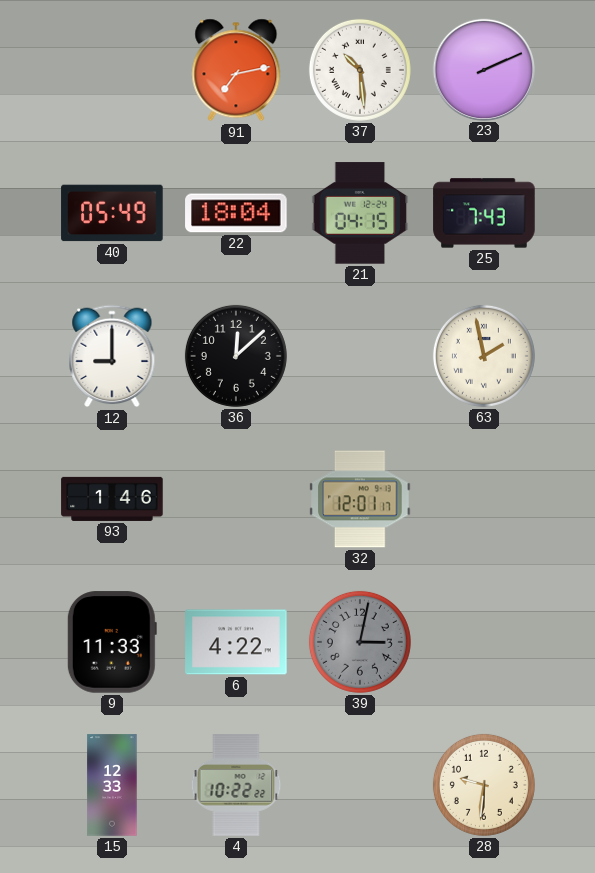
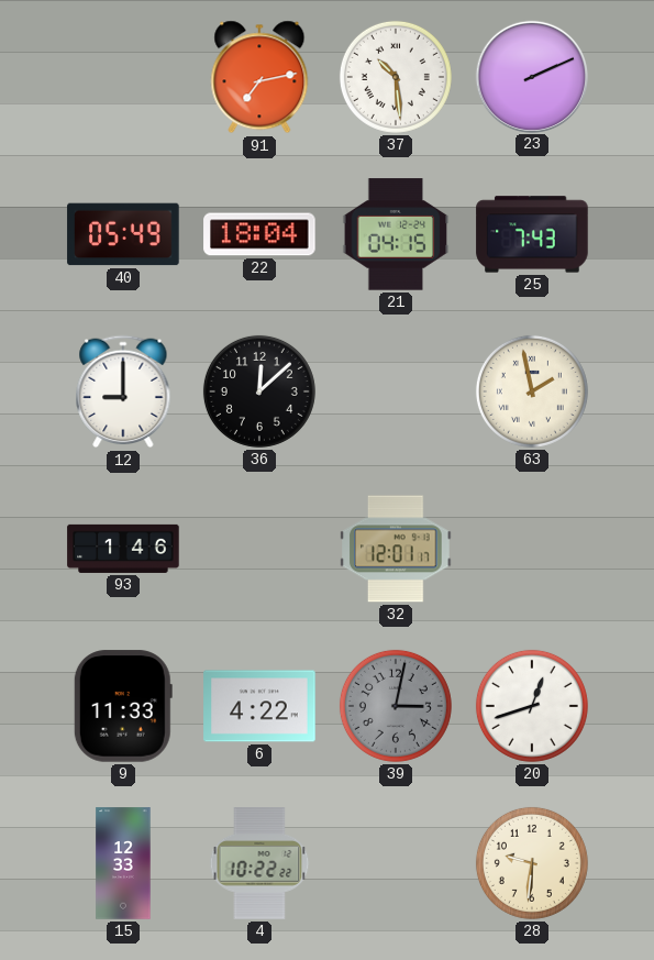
20: none -> 12:42
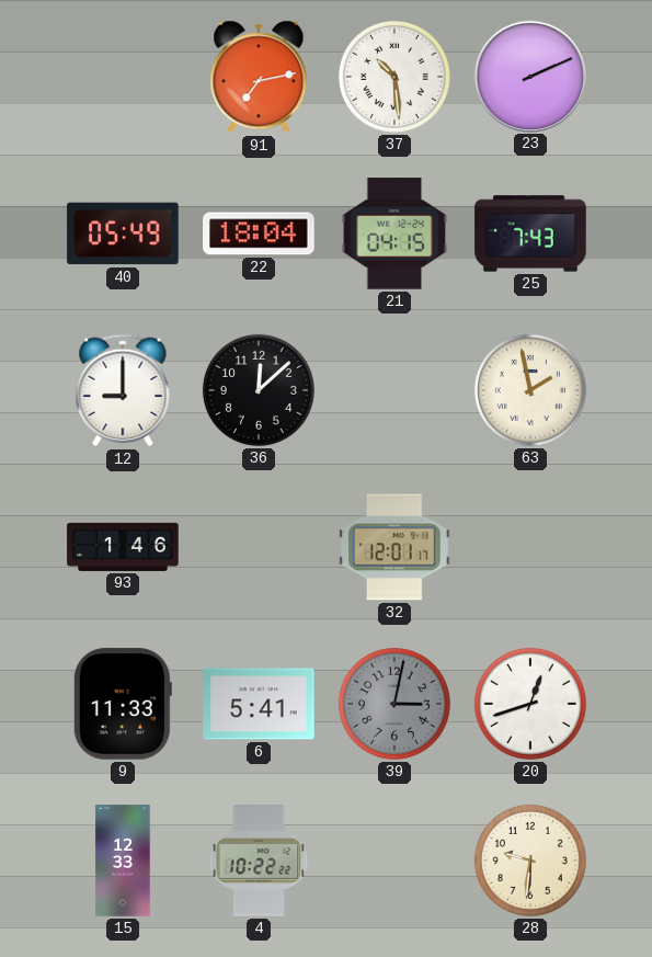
6: 4:22 -> 5:41
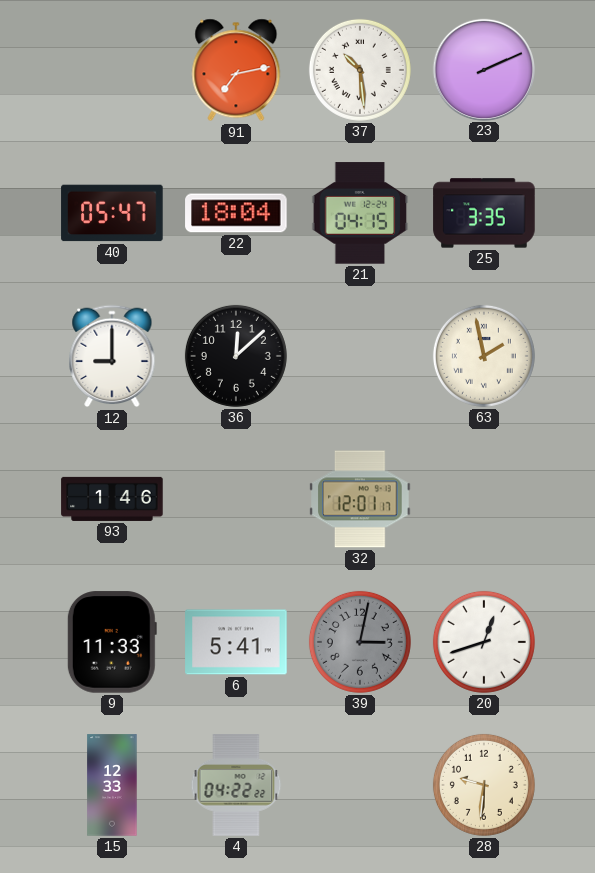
40: 05:49 -> 05:47
25: 7:43 -> 3:35
4: 10:22 -> 04:22
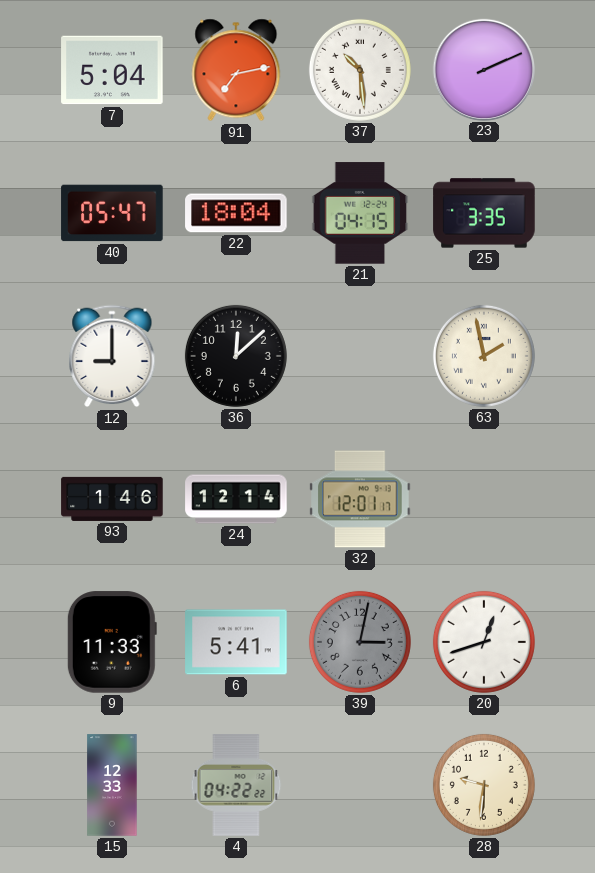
7: none -> 5:04
24: none -> 12:14
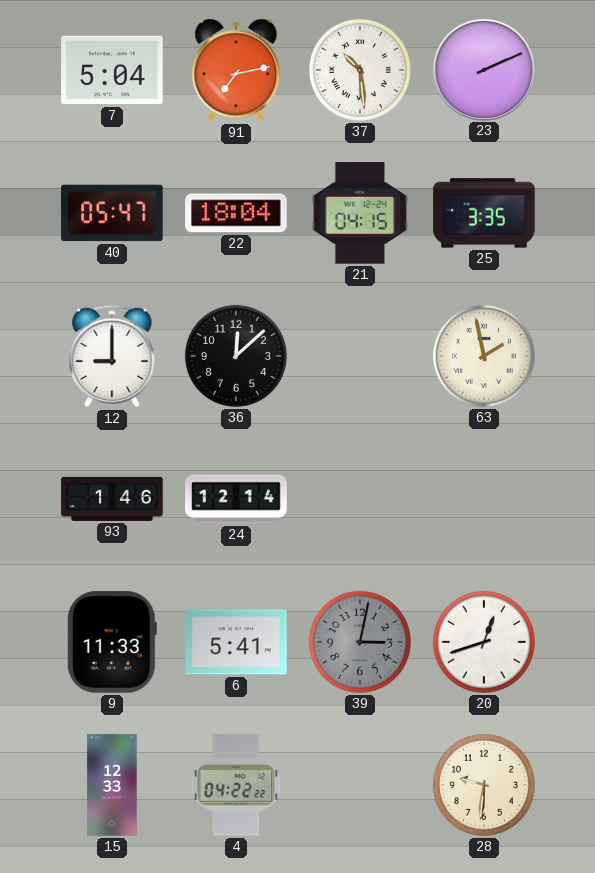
32: 12:01 -> none
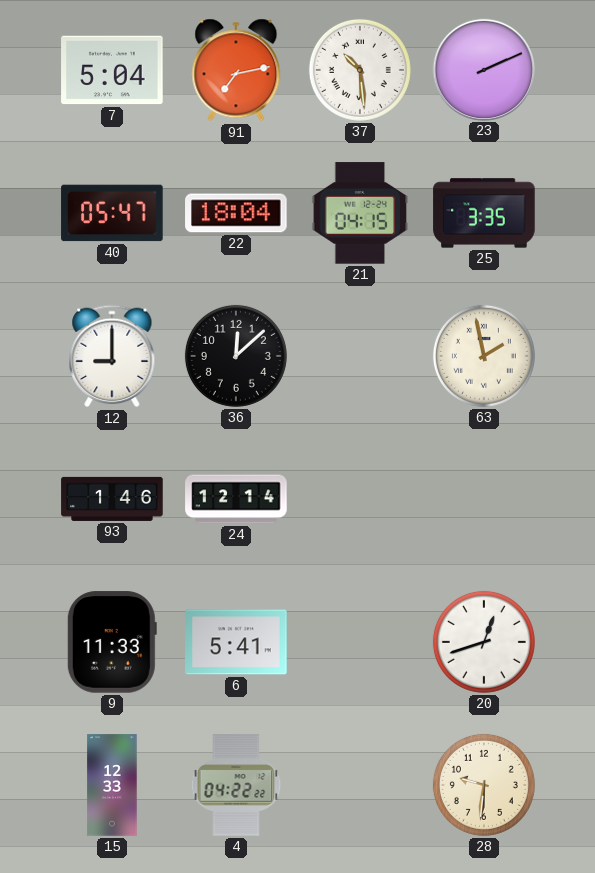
39: 3:02 -> none
